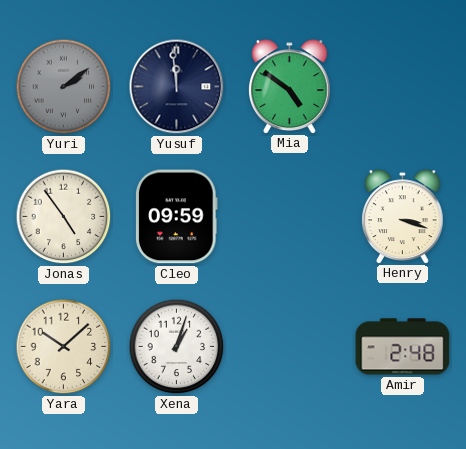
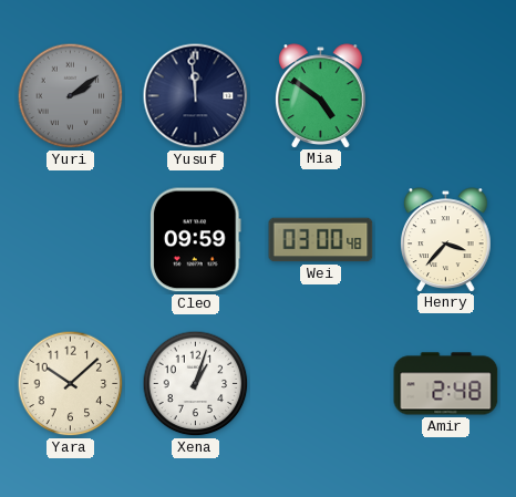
Jonas: 4:54 -> none
Wei: none -> 03:00
Henry: 3:18 -> 3:37
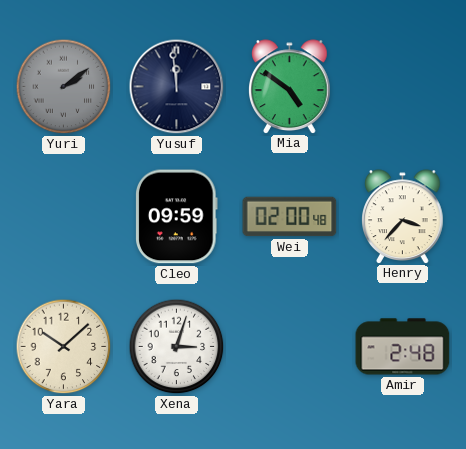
Wei: 03:00 -> 02:00
Xena: 1:03 -> 3:03
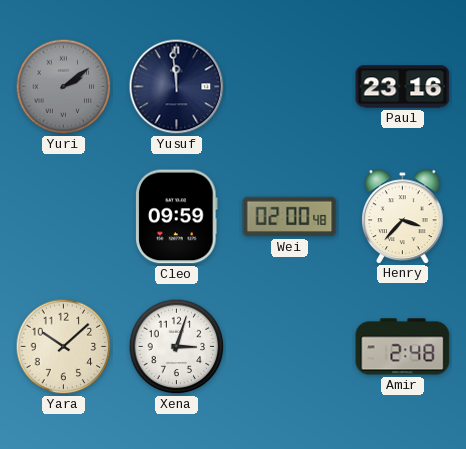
Mia: 4:51 -> none
Paul: none -> 23:16
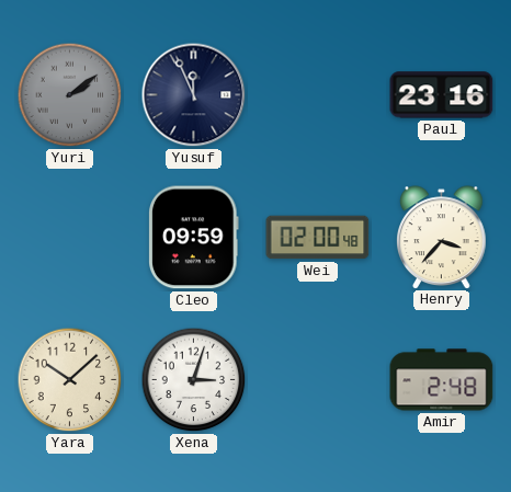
Yusuf: 11:59 -> 11:56
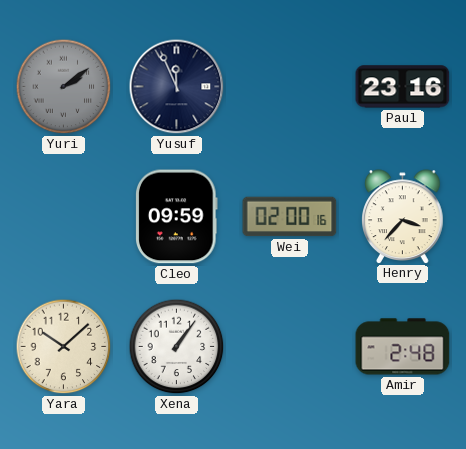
Wei: 02:00:48 -> 02:00:16
Xena: 3:03 -> 1:06
